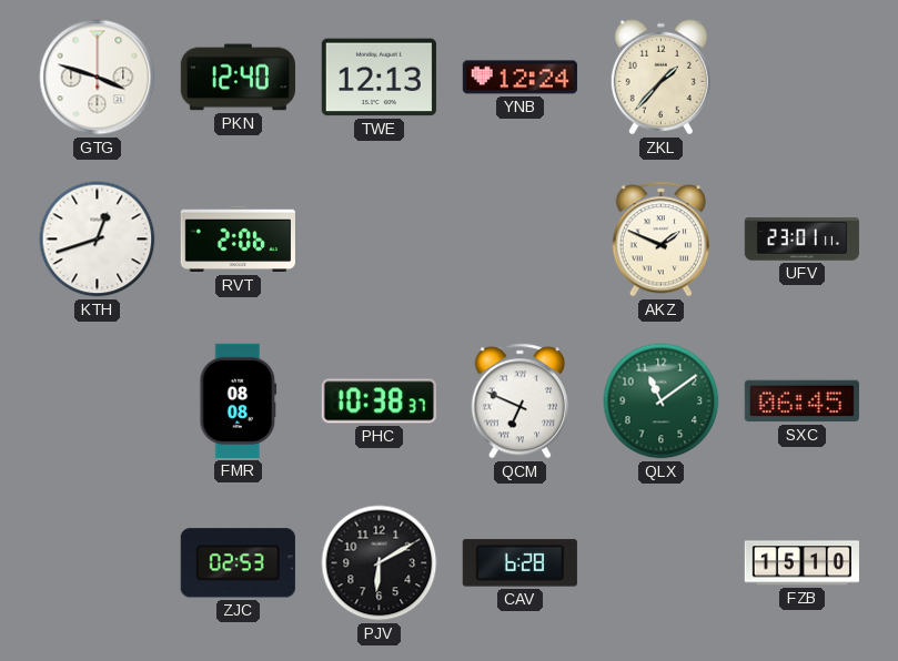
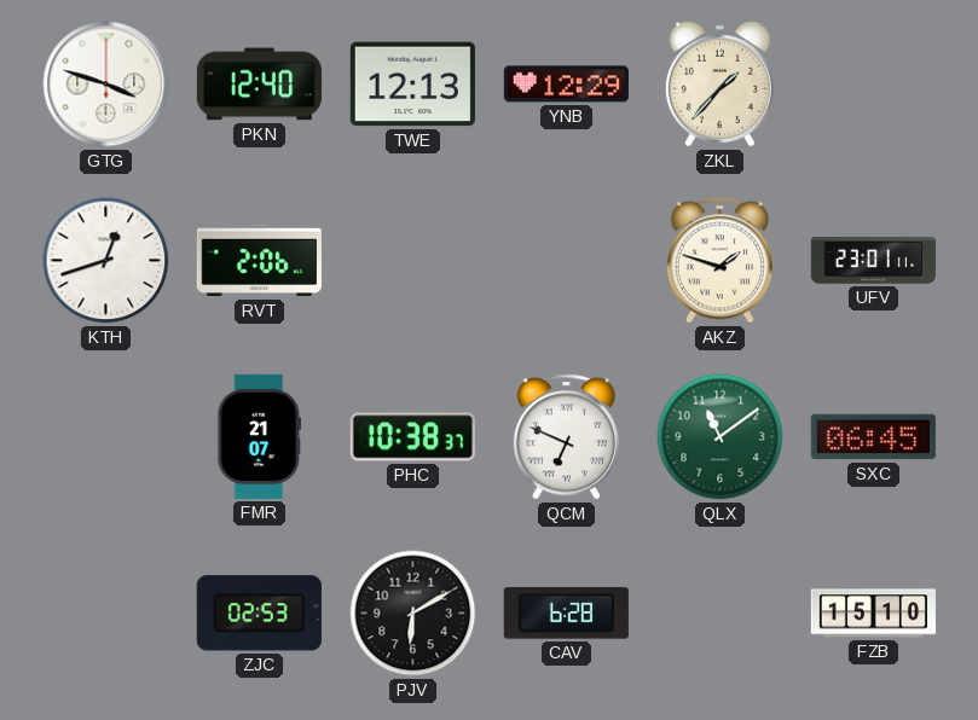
YNB: 12:24 -> 12:29
AKZ: 1:49 -> 1:48
FMR: 08:08 -> 21:07
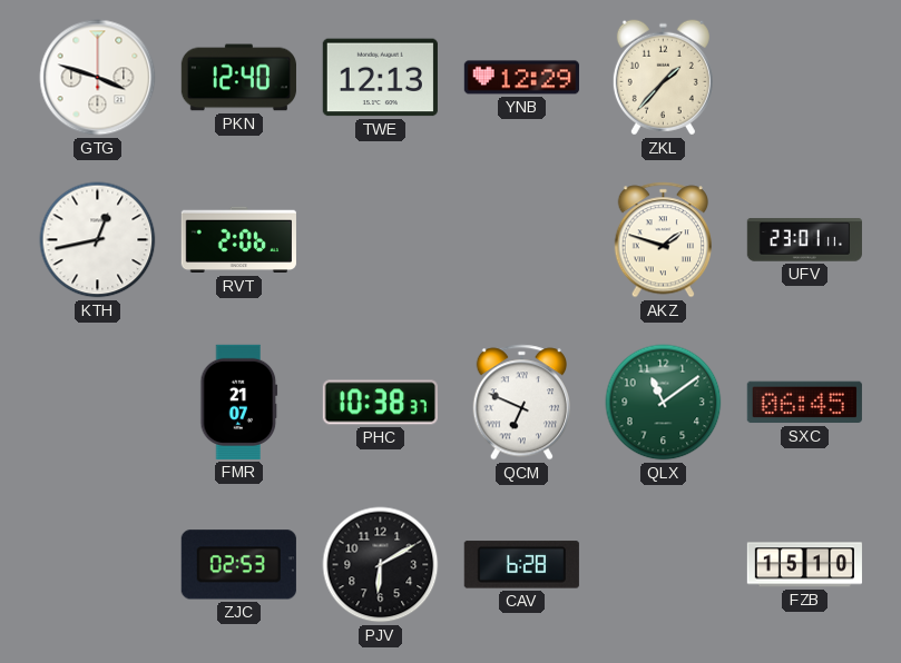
KTH: 12:42 -> 12:43
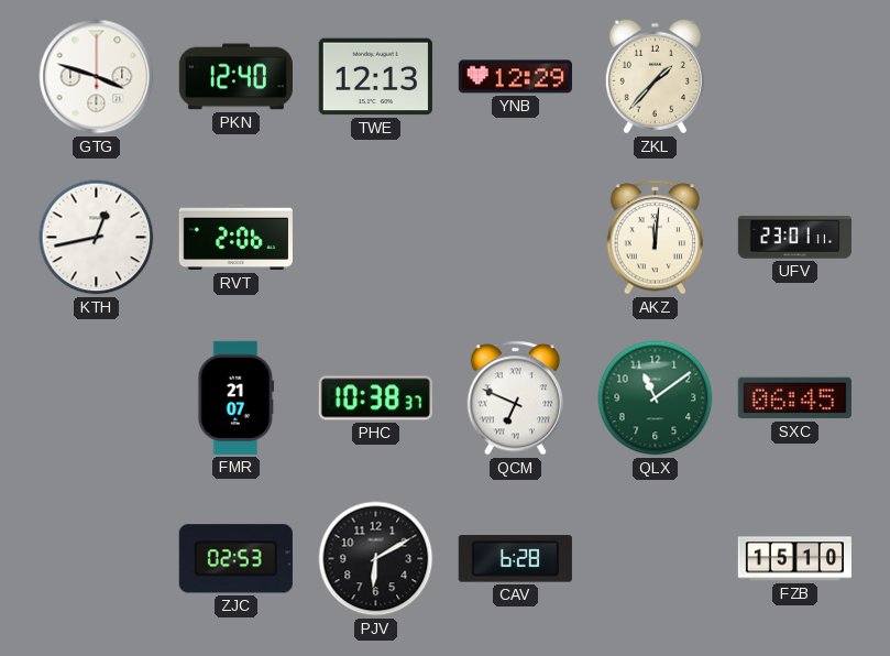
AKZ: 1:48 -> 12:01
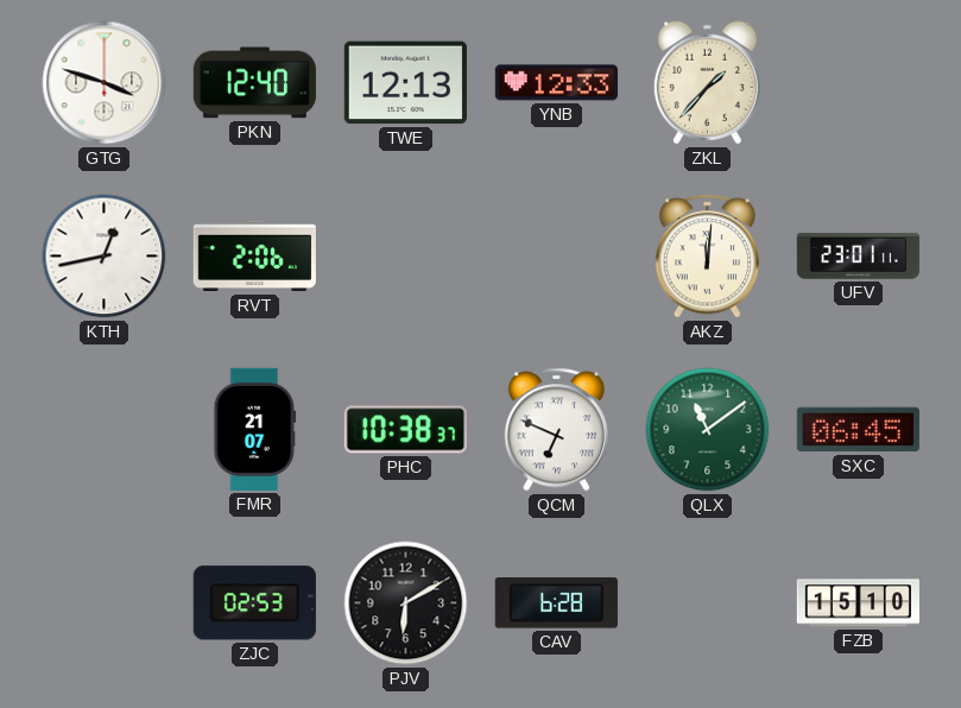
YNB: 12:29 -> 12:33
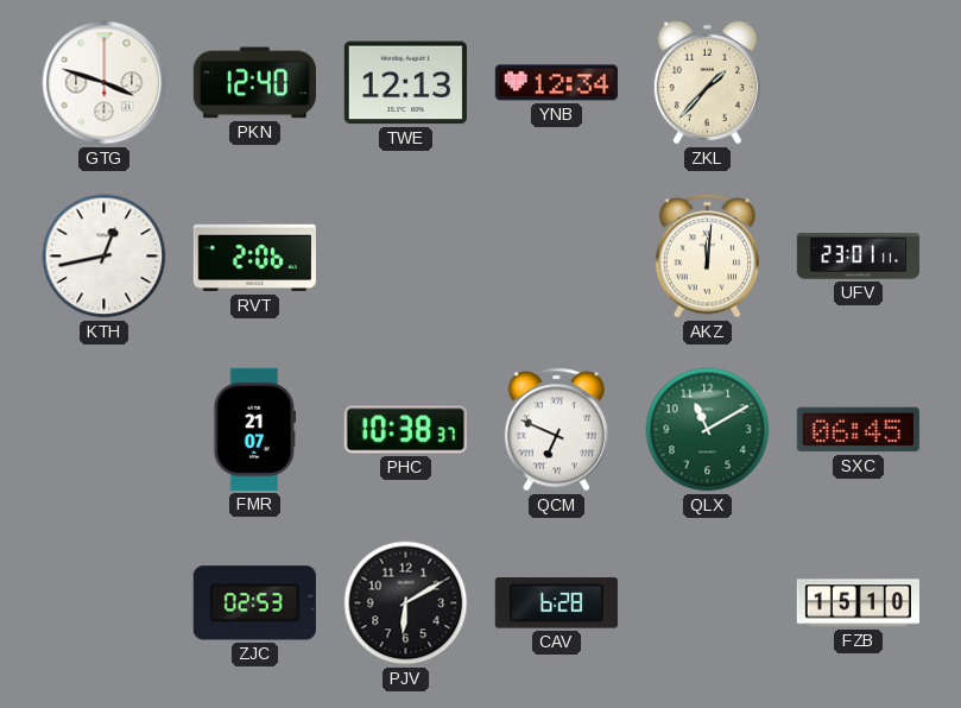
YNB: 12:33 -> 12:34
QLX: 11:09 -> 11:10
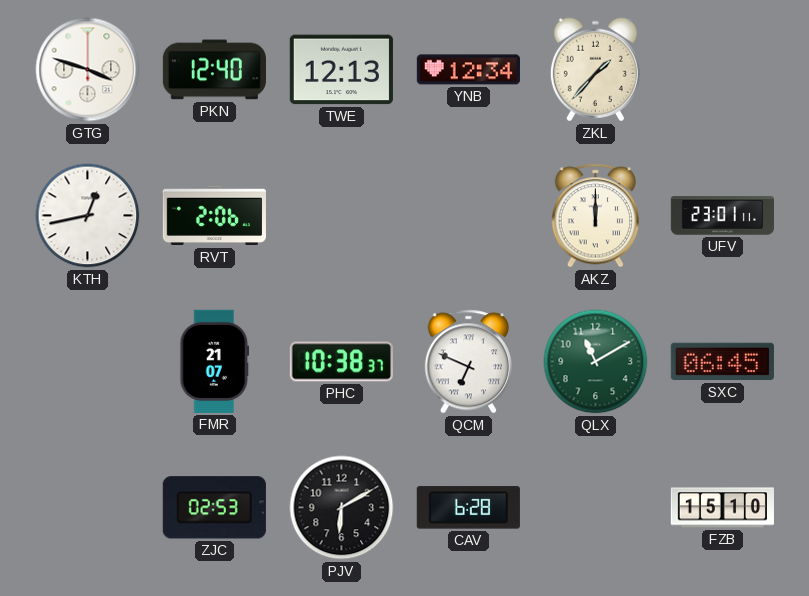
AKZ: 12:01 -> 12:00
